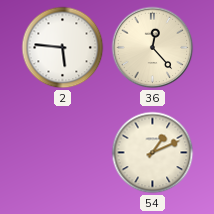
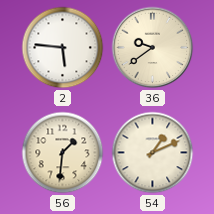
36: 12:23 -> 9:39
56: none -> 1:31
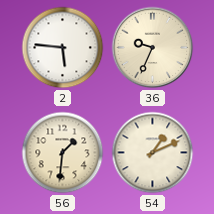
36: 9:39 -> 9:34
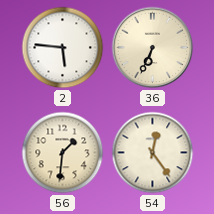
36: 9:34 -> 6:34
54: 1:11 -> 12:24
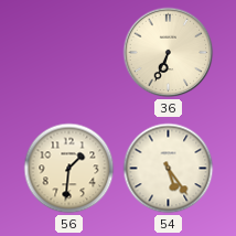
2: 5:46 -> none
54: 12:24 -> 5:24
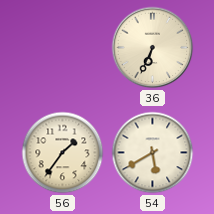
56: 1:31 -> 1:36
54: 5:24 -> 5:40
